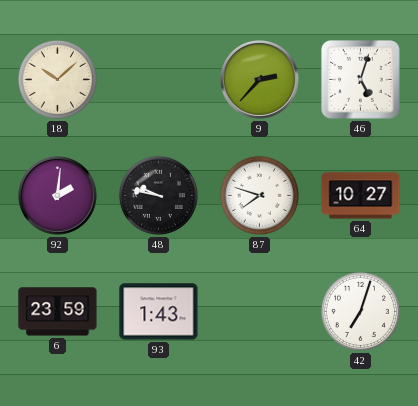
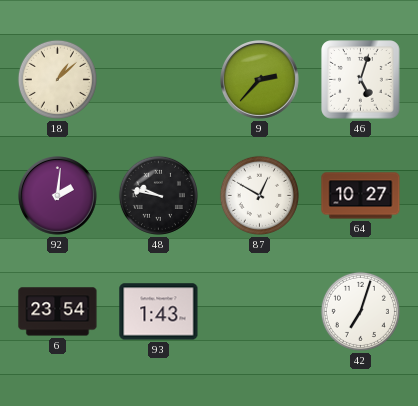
18: 10:08 -> 1:08
87: 7:48 -> 12:50
6: 23:59 -> 23:54
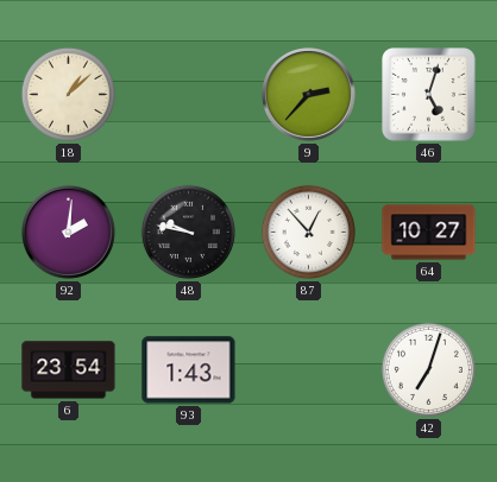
87: 12:50 -> 12:53
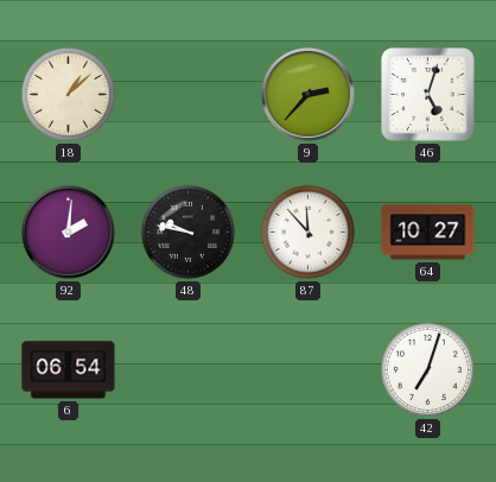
87: 12:53 -> 11:53
6: 23:54 -> 06:54
93: 1:43 -> none
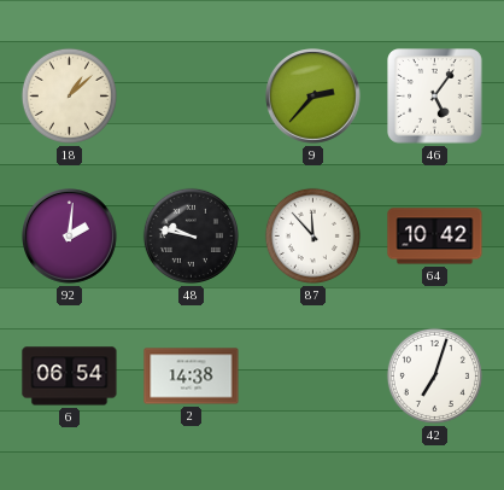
46: 5:03 -> 5:06
64: 10:27 -> 10:42
2: none -> 14:38
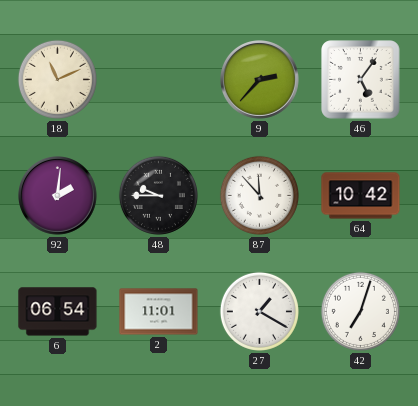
18: 1:08 -> 11:11
48: 9:47 -> 9:45
2: 14:38 -> 11:01
27: none -> 1:20
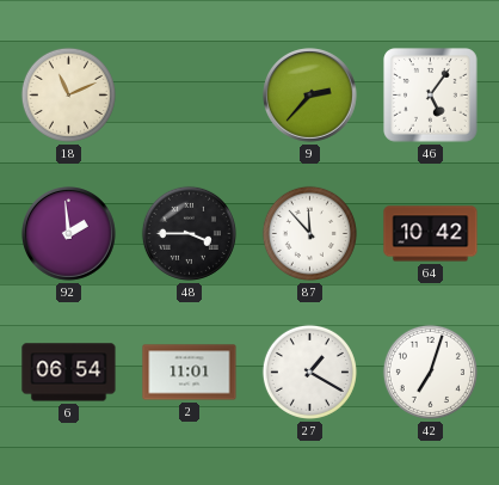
92: 2:01 -> 1:59
48: 9:45 -> 3:45
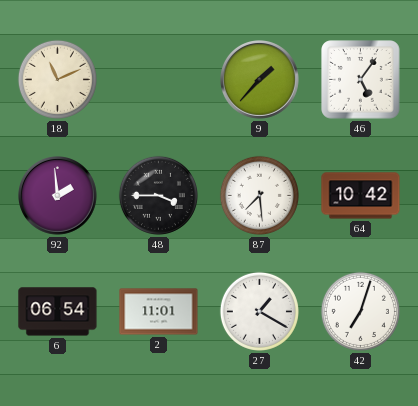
9: 2:37 -> 1:37
87: 11:53 -> 7:29
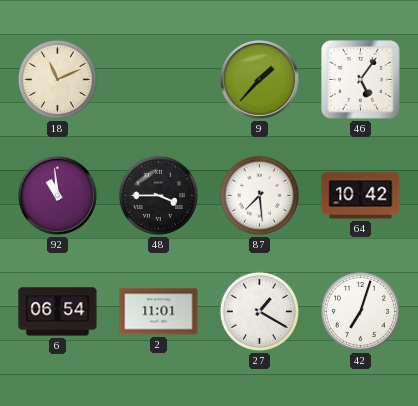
92: 1:59 -> 10:59
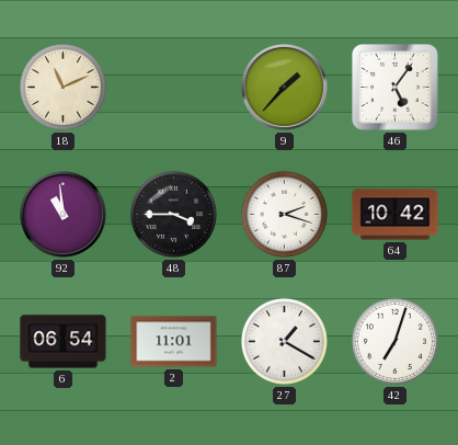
87: 7:29 -> 2:18
